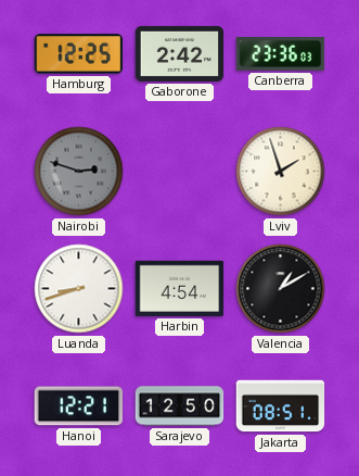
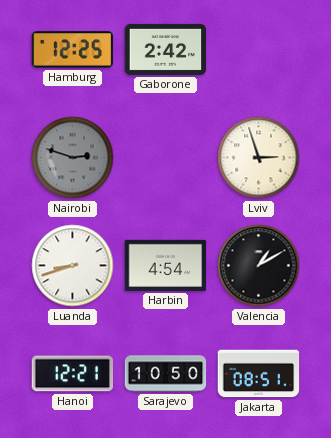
Canberra: 23:36 -> none
Lviv: 1:57 -> 2:57
Sarajevo: 12:50 -> 10:50
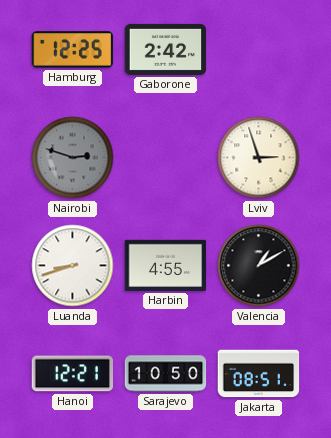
Harbin: 4:54 -> 4:55
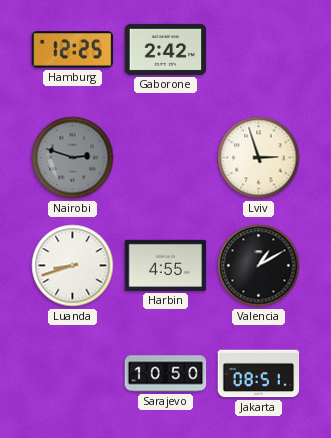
Hanoi: 12:21 -> none
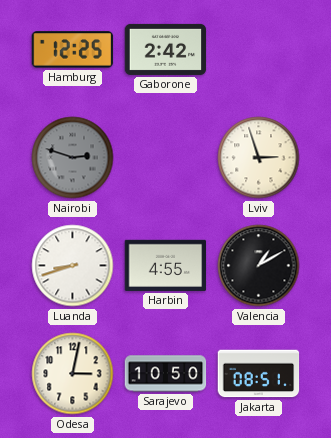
Odesa: none -> 3:02
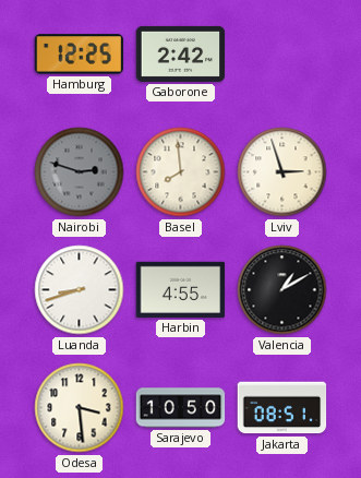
Basel: none -> 7:59
Odesa: 3:02 -> 3:29
